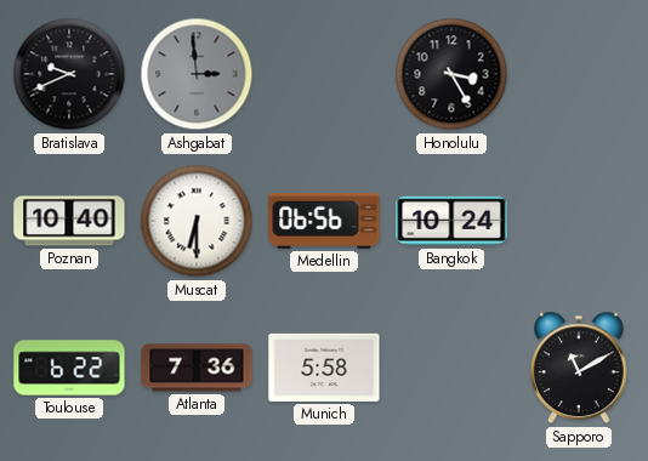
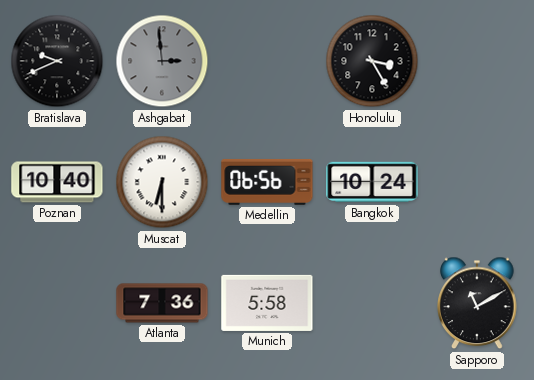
Toulouse: 6:22 -> none
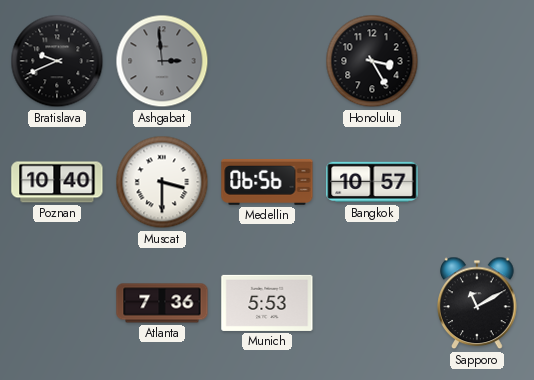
Muscat: 6:30 -> 3:30
Bangkok: 10:24 -> 10:57
Munich: 5:58 -> 5:53
